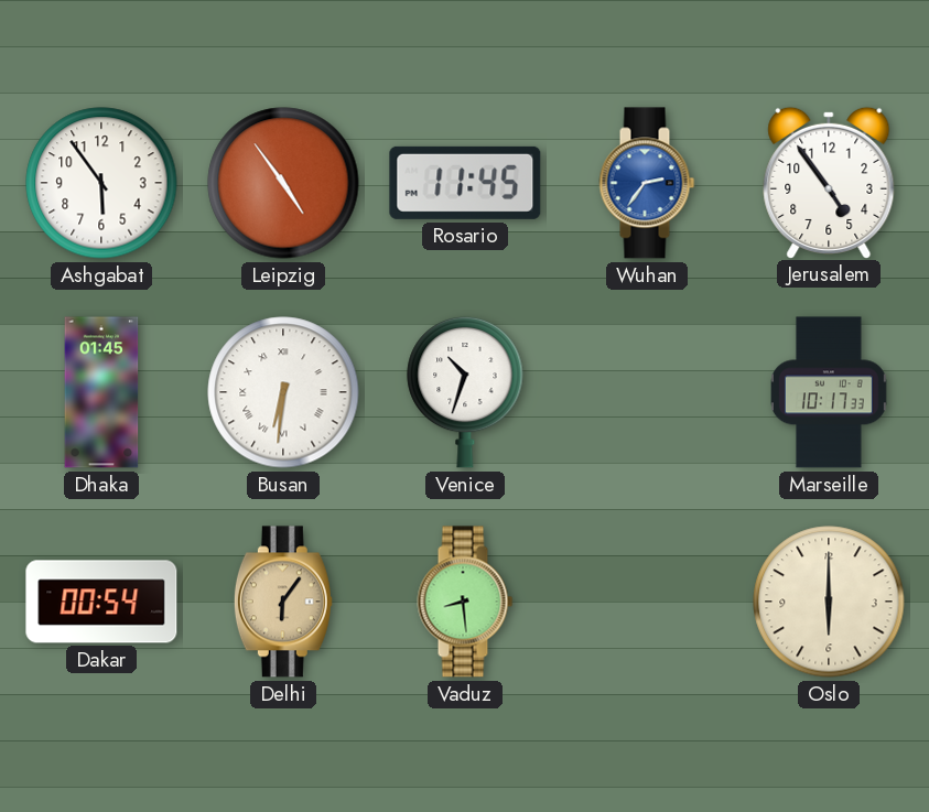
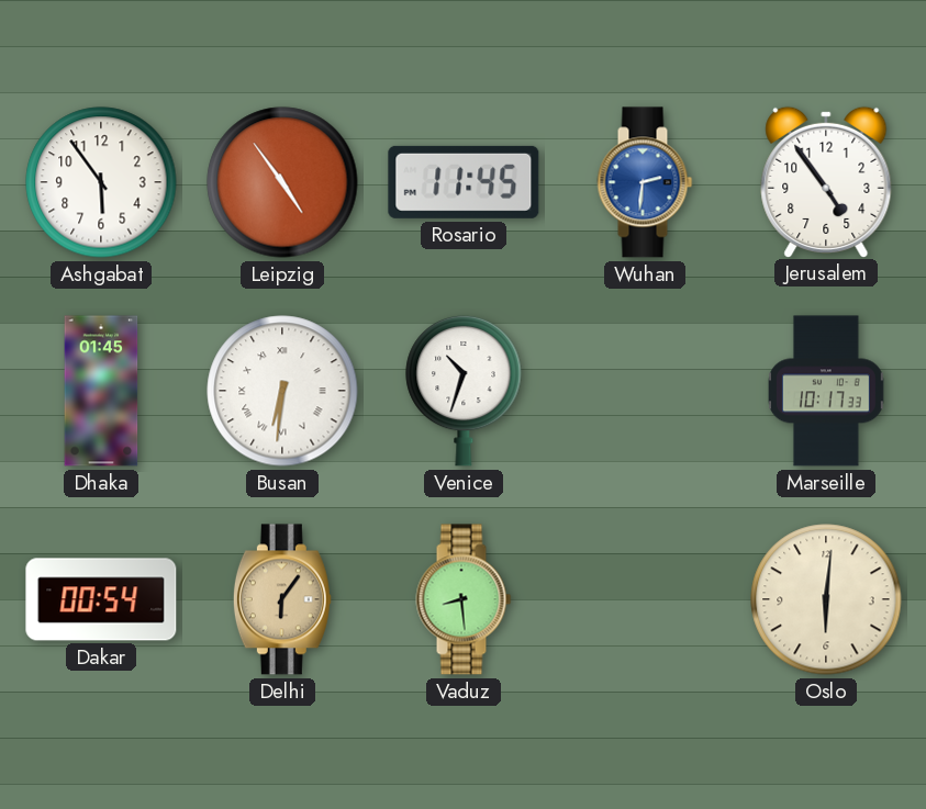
Wuhan: 2:36 -> 2:31
Oslo: 6:00 -> 6:01
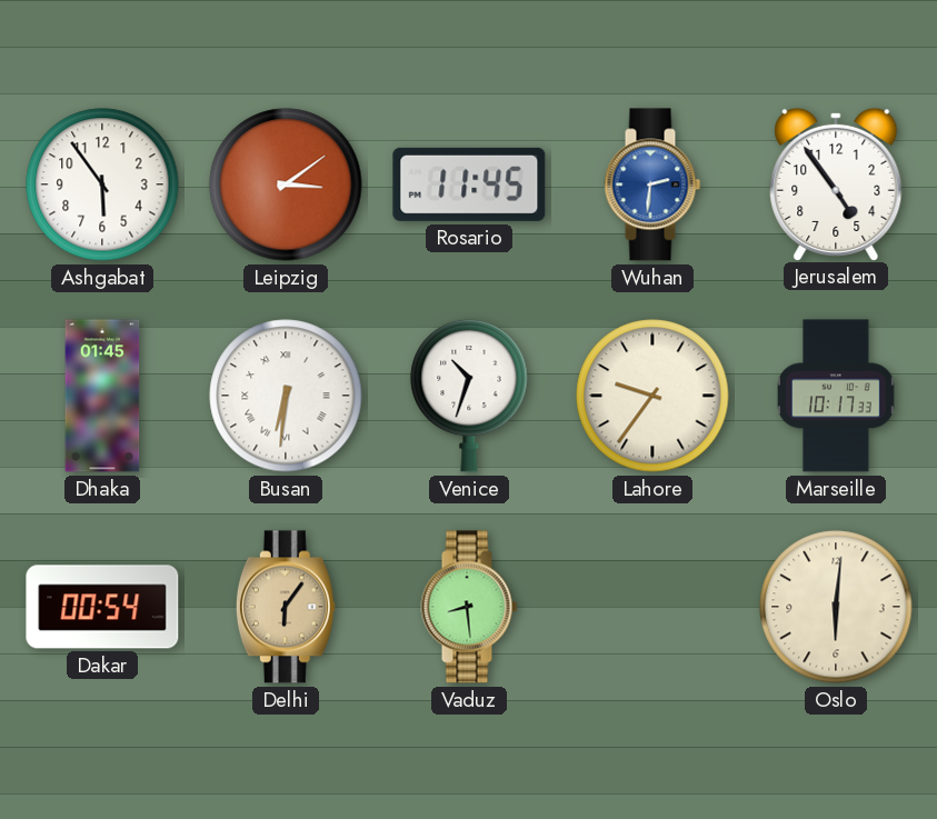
Leipzig: 4:54 -> 3:09
Lahore: none -> 9:36
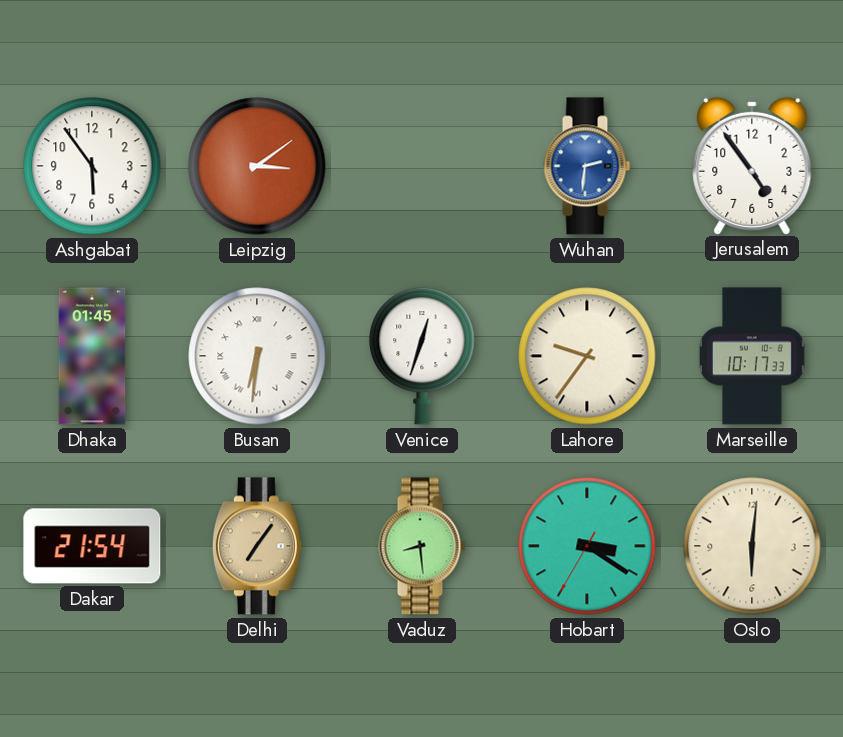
Rosario: 11:45 -> none
Venice: 10:33 -> 12:33
Dakar: 00:54 -> 21:54
Delhi: 6:06 -> 7:06
Hobart: none -> 3:20
